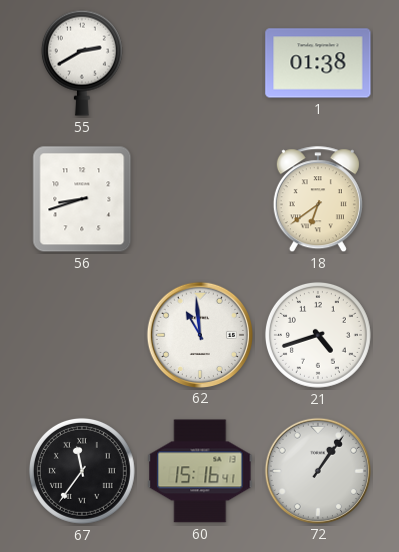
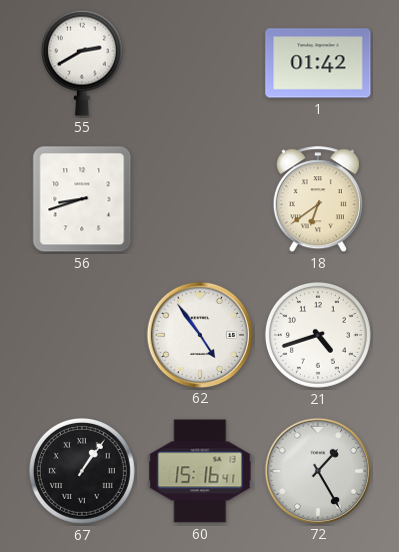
1: 01:38 -> 01:42
62: 10:59 -> 4:54
67: 11:36 -> 1:06
72: 1:06 -> 1:25
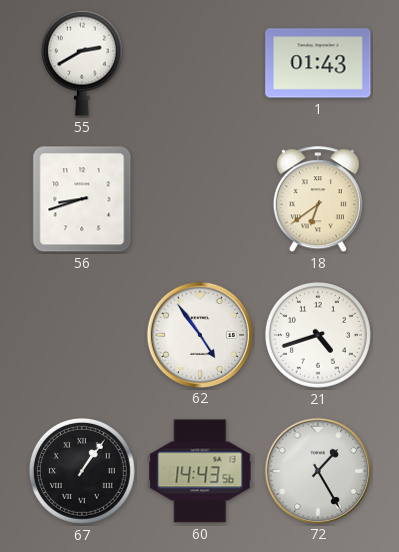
1: 01:42 -> 01:43
60: 15:16 -> 14:43
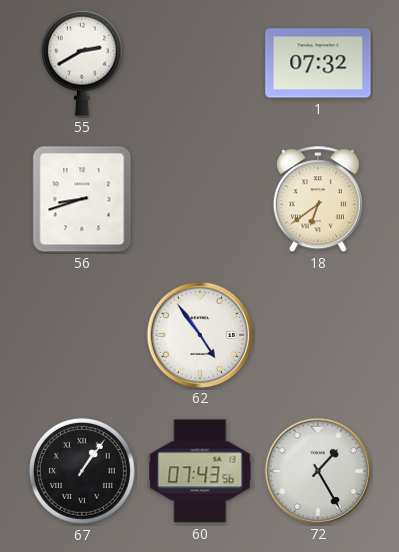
1: 01:43 -> 07:32
21: 4:42 -> none
60: 14:43 -> 07:43
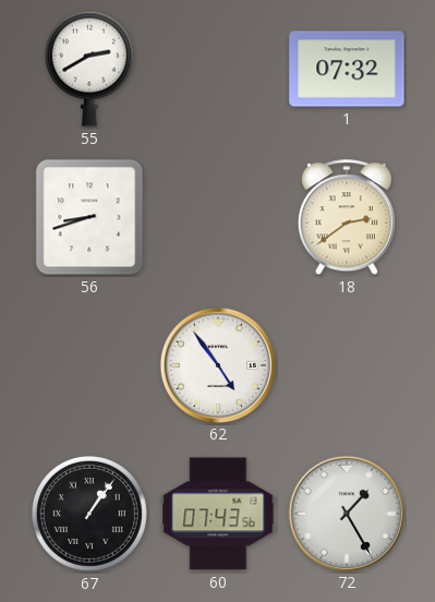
18: 6:39 -> 2:39
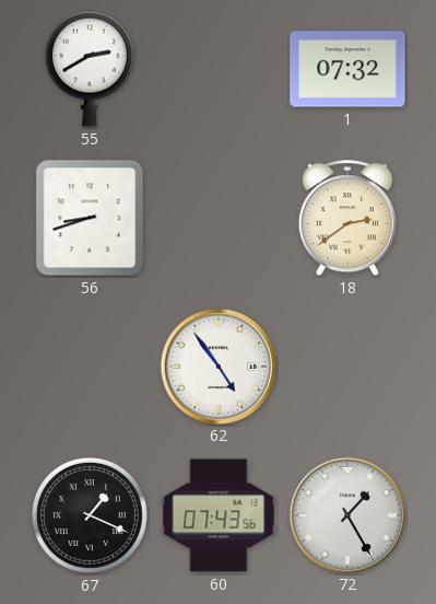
67: 1:06 -> 1:19
